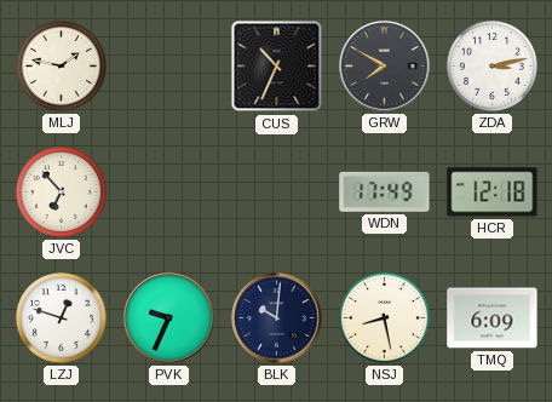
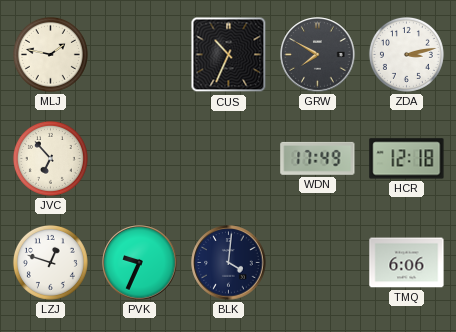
BLK: 10:01 -> 4:01
NSJ: 8:28 -> none
TMQ: 6:09 -> 6:06
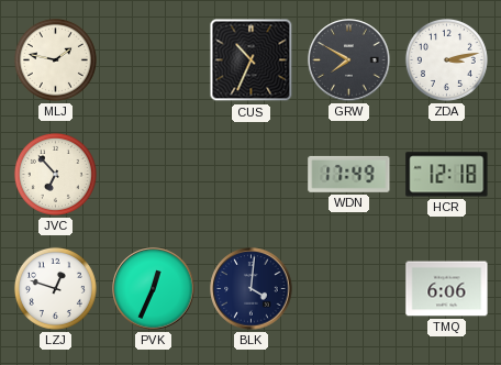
PVK: 9:34 -> 12:34
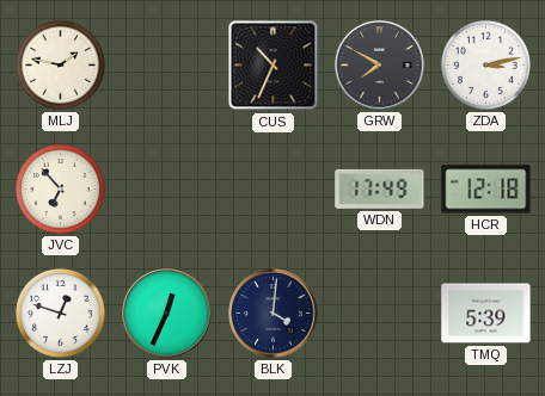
TMQ: 6:06 -> 5:39
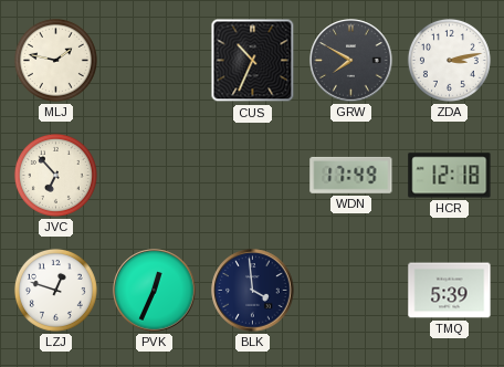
BLK: 4:01 -> 3:59
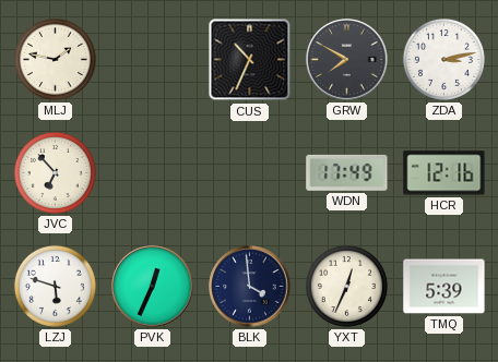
HCR: 12:18 -> 12:16
LZJ: 12:48 -> 5:48
YXT: none -> 12:34
